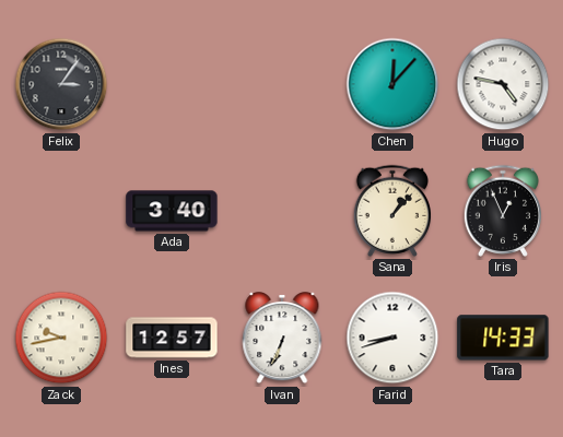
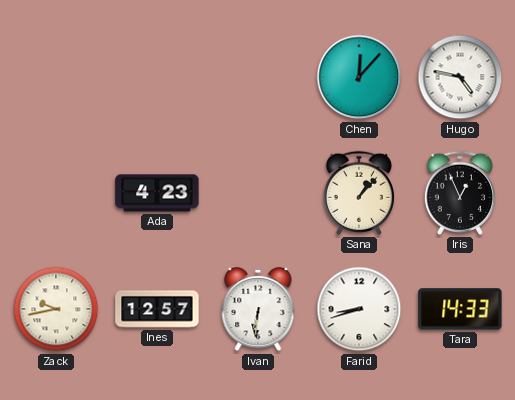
Felix: 3:06 -> none
Ada: 3:40 -> 4:23
Ivan: 6:34 -> 6:31
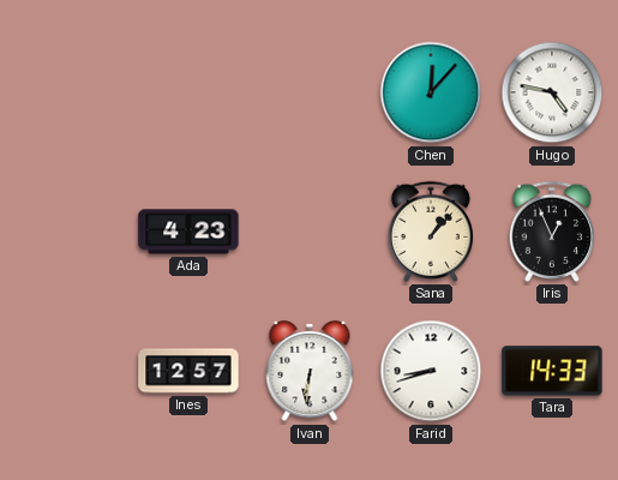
Zack: 9:43 -> none
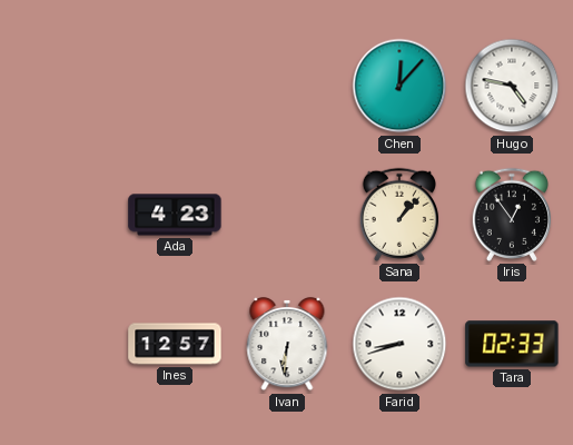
Iris: 12:56 -> 12:54
Tara: 14:33 -> 02:33
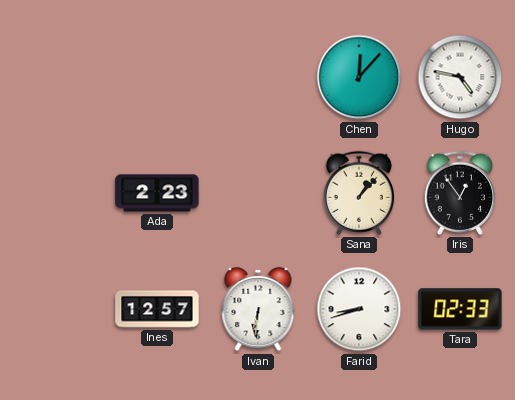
Ada: 4:23 -> 2:23
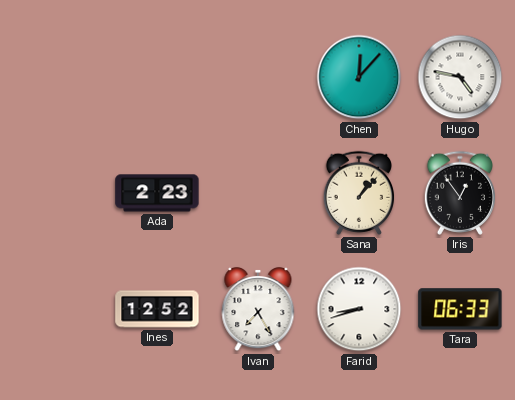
Ines: 12:57 -> 12:52
Ivan: 6:31 -> 7:25
Tara: 02:33 -> 06:33
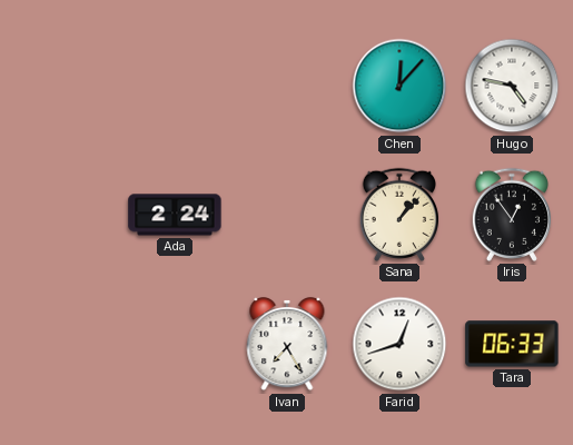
Ada: 2:23 -> 2:24
Ines: 12:52 -> none
Farid: 8:42 -> 12:42
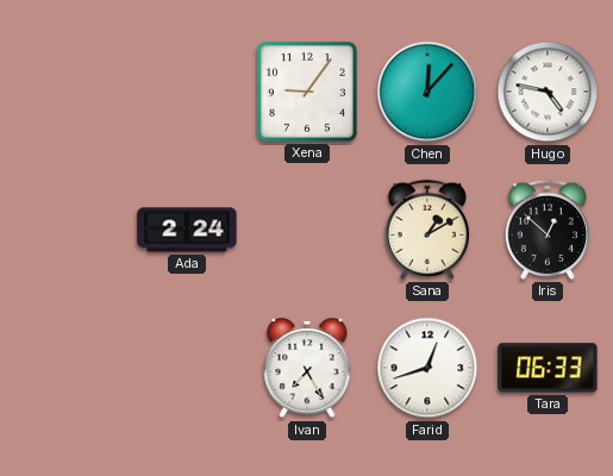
Xena: none -> 9:06
Sana: 1:07 -> 1:10
Iris: 12:54 -> 12:52
